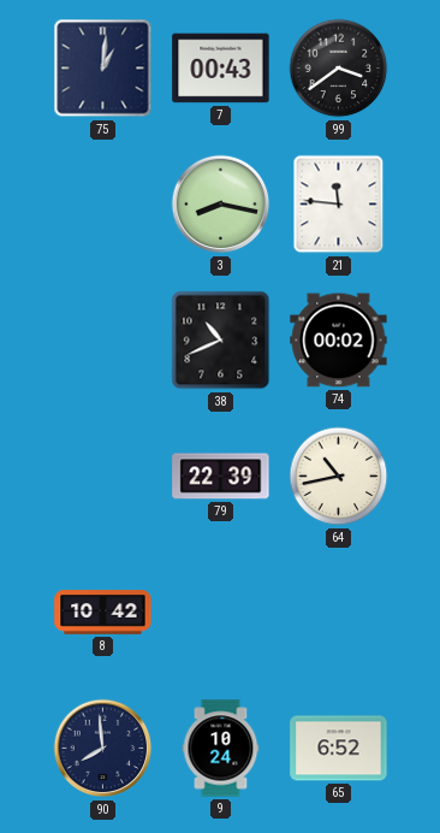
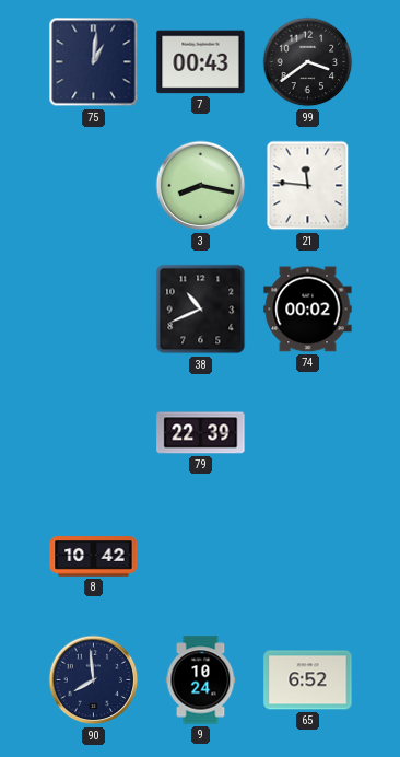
64: 10:43 -> none
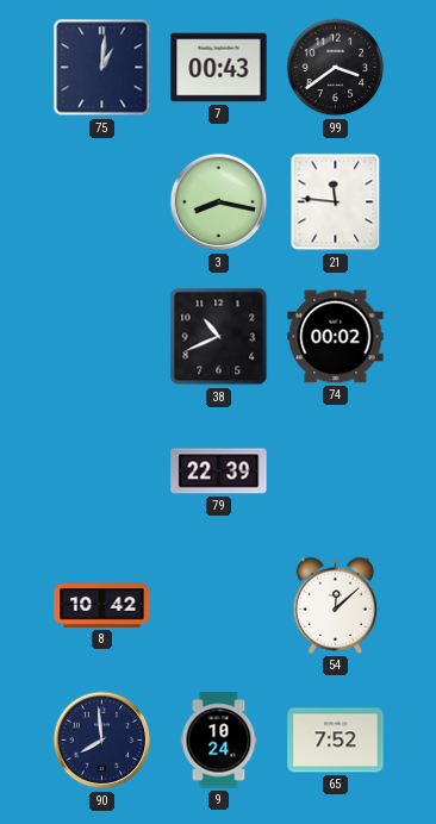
54: none -> 12:08
65: 6:52 -> 7:52
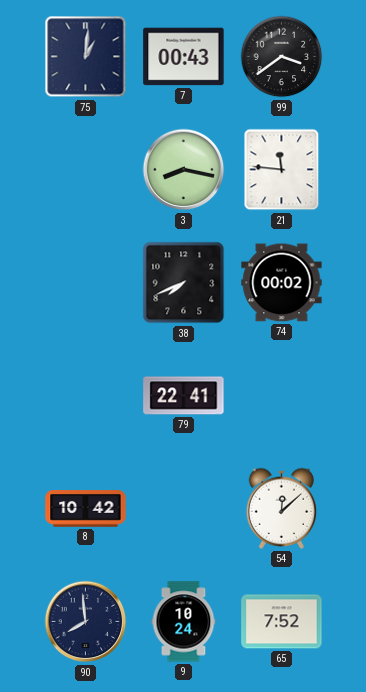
38: 10:41 -> 7:41
79: 22:39 -> 22:41
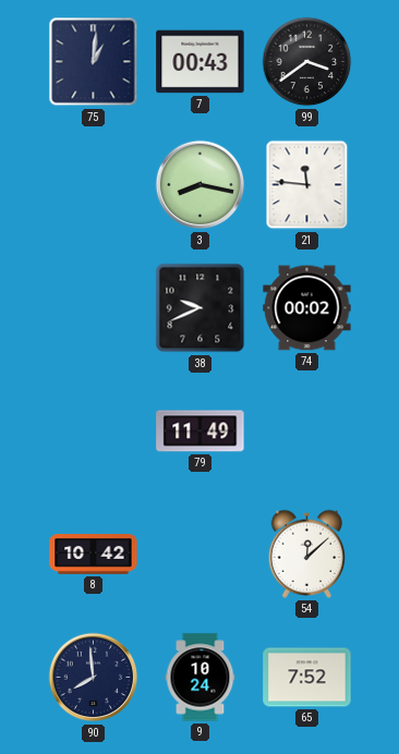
38: 7:41 -> 9:41
79: 22:41 -> 11:49
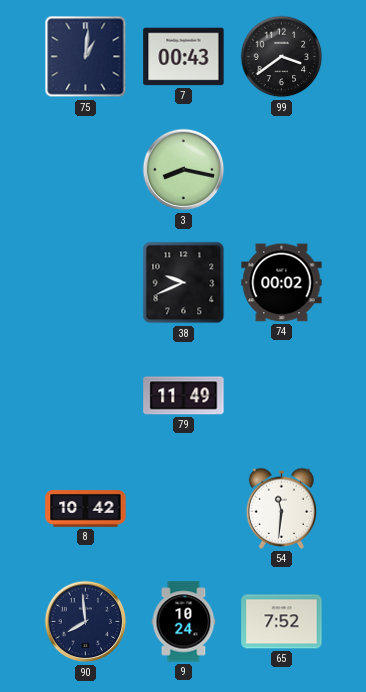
21: 11:46 -> none
54: 12:08 -> 11:31
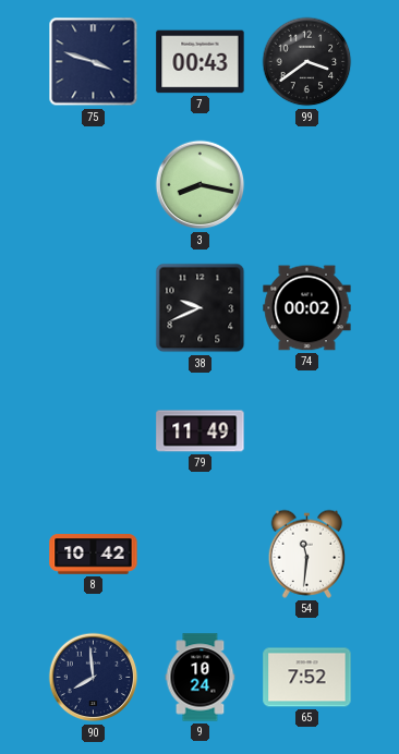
75: 1:01 -> 3:48
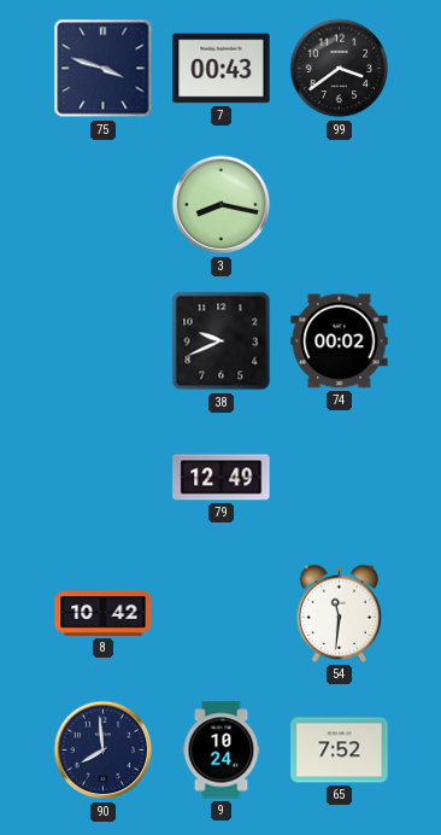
79: 11:49 -> 12:49
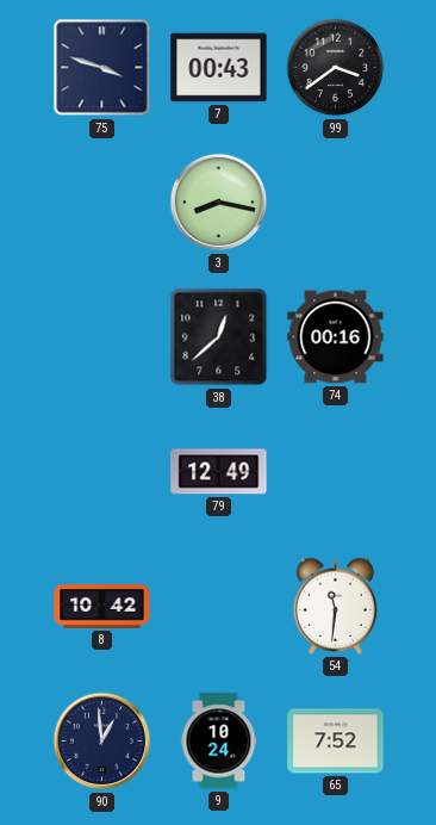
38: 9:41 -> 12:38
74: 00:02 -> 00:16
90: 7:59 -> 12:59
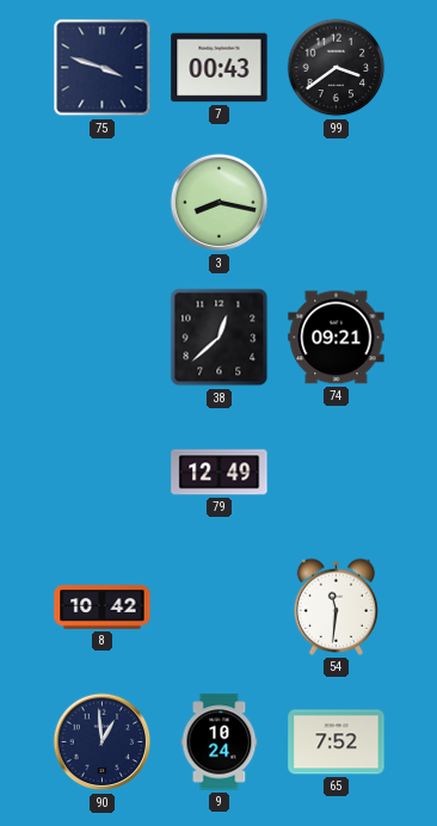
74: 00:16 -> 09:21
